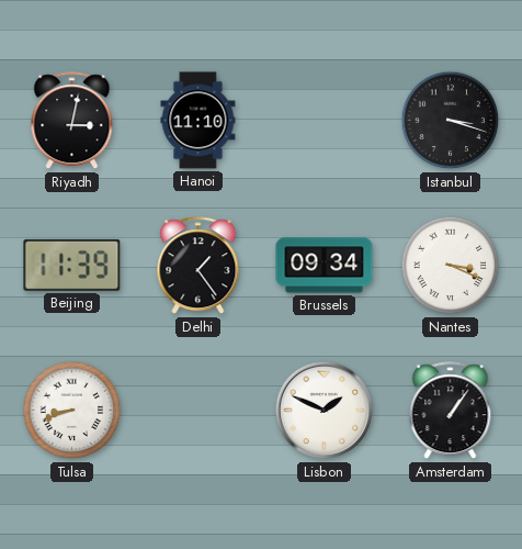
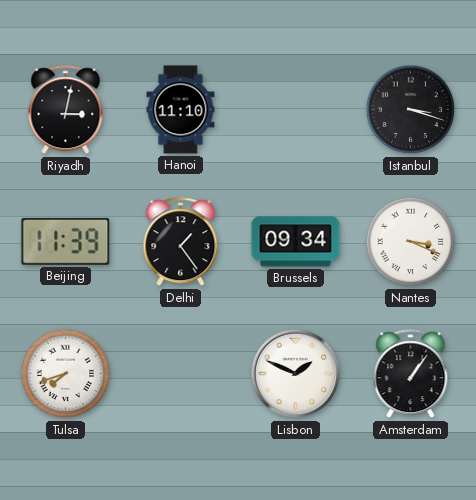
Tulsa: 8:42 -> 7:42
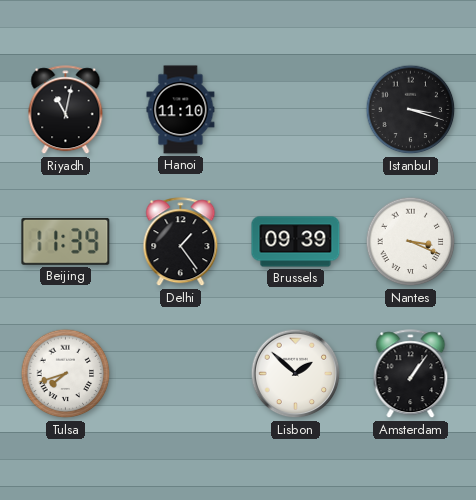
Riyadh: 3:02 -> 11:02
Brussels: 09:34 -> 09:39
Lisbon: 1:49 -> 1:52
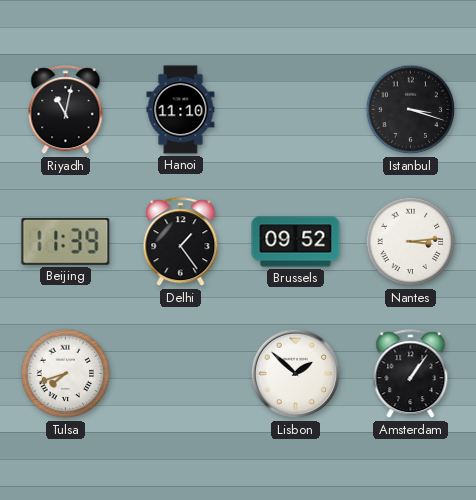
Brussels: 09:39 -> 09:52
Nantes: 3:19 -> 3:14
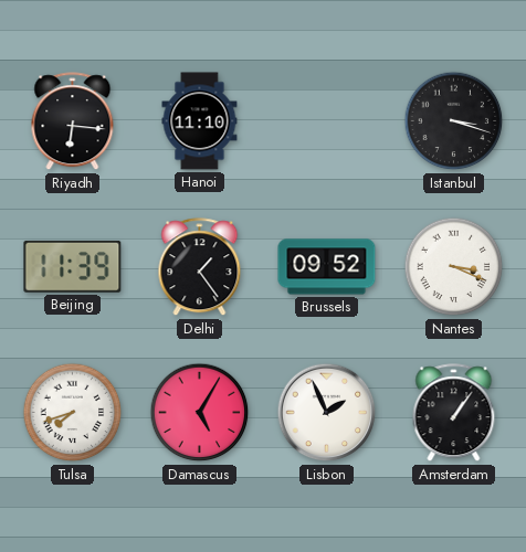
Riyadh: 11:02 -> 6:16
Nantes: 3:14 -> 3:19
Damascus: none -> 5:05
Lisbon: 1:52 -> 1:56
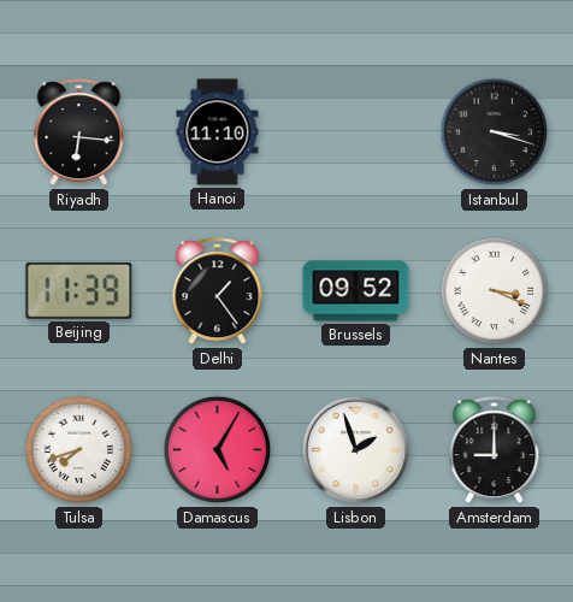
Lisbon: 1:56 -> 1:57
Amsterdam: 1:06 -> 9:00
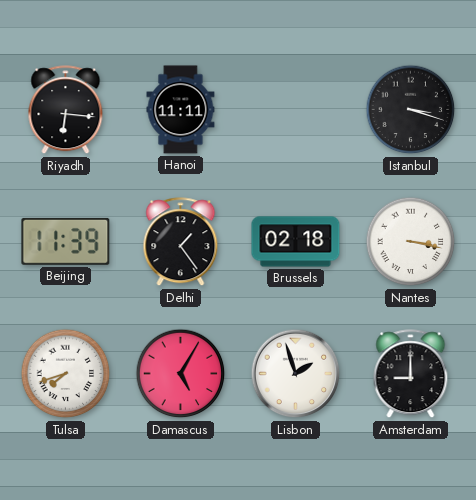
Hanoi: 11:10 -> 11:11
Brussels: 09:52 -> 02:18
Nantes: 3:19 -> 3:17
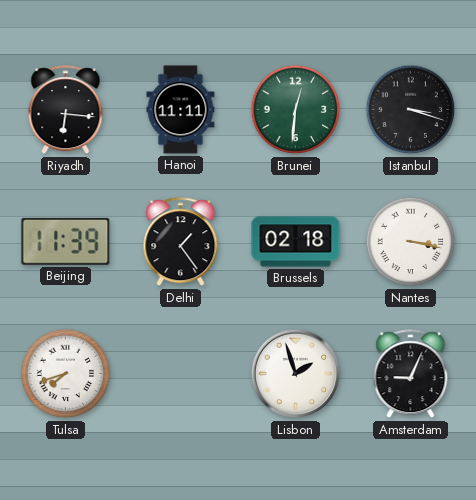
Brunei: none -> 12:31
Damascus: 5:05 -> none
Amsterdam: 9:00 -> 9:04
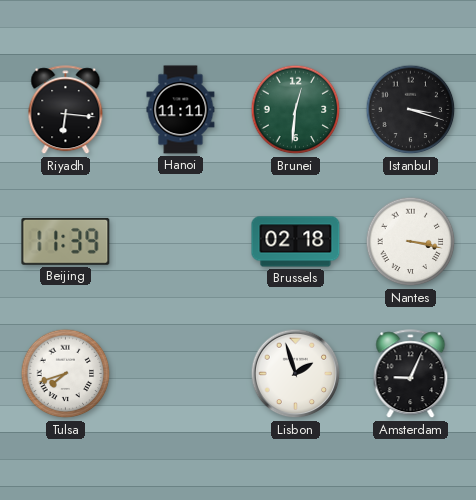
Delhi: 1:24 -> none
